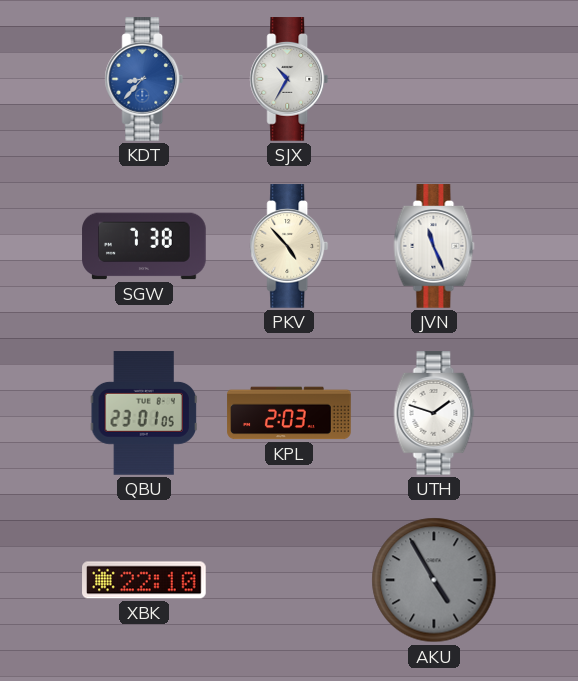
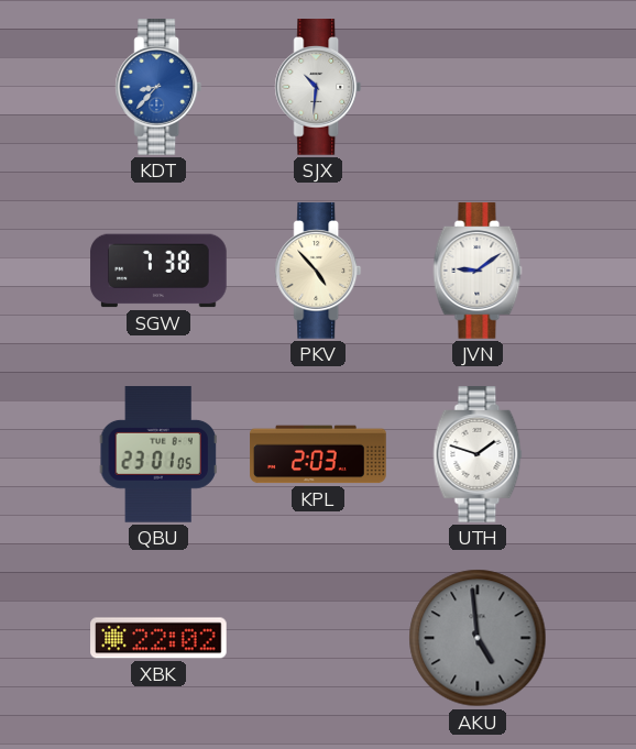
SJX: 10:35 -> 10:31
JVN: 11:26 -> 9:09
XBK: 22:10 -> 22:02
AKU: 4:55 -> 4:59
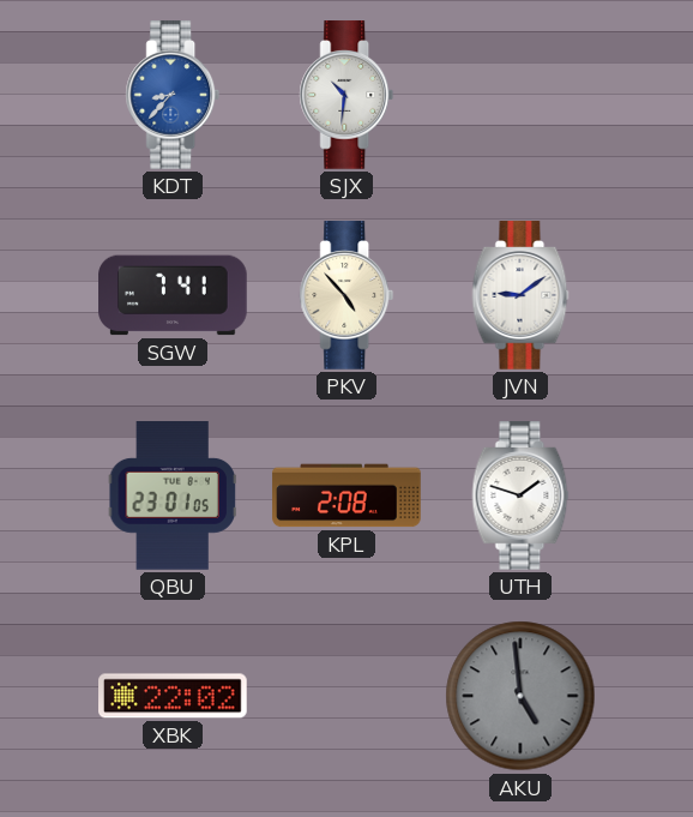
SGW: 7:38 -> 7:41
KPL: 2:03 -> 2:08
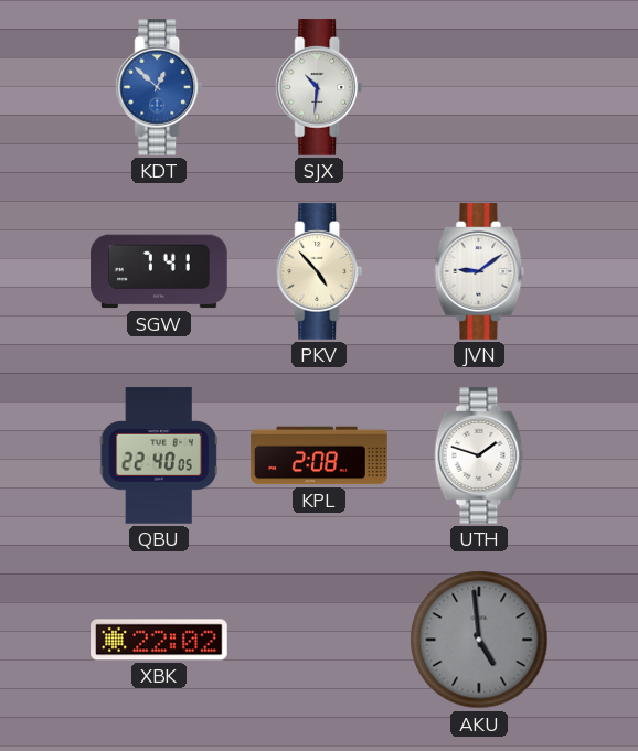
KDT: 8:37 -> 12:52
QBU: 23:01 -> 22:40
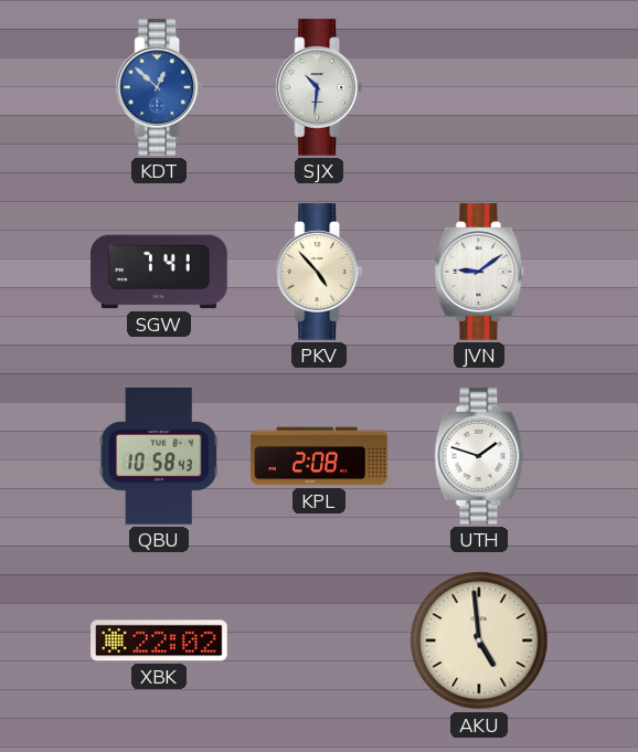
QBU: 22:40 -> 10:58
AKU dial: grey -> cream
